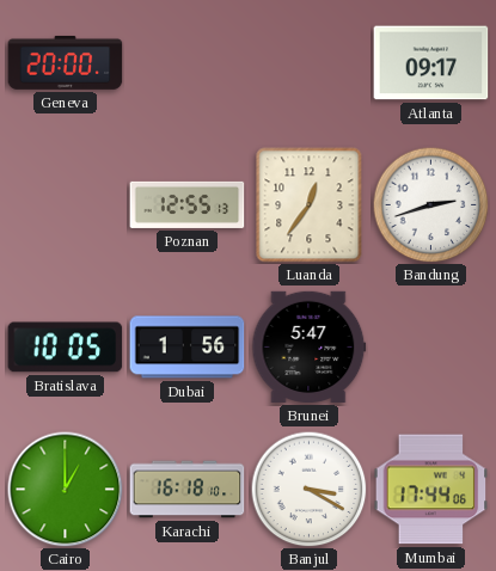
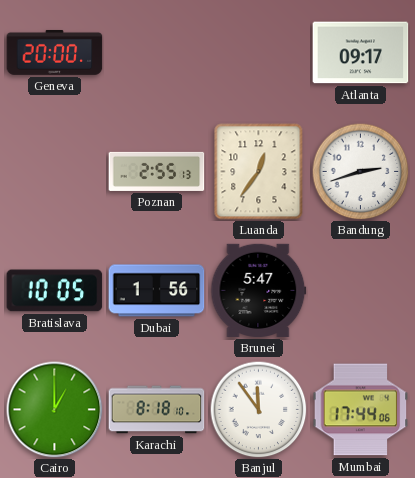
Poznan: 12:55 -> 2:55
Karachi: 16:18 -> 8:18
Banjul: 3:20 -> 11:54
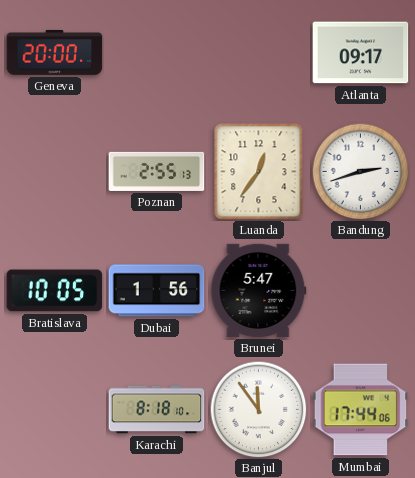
Cairo: 1:00 -> none
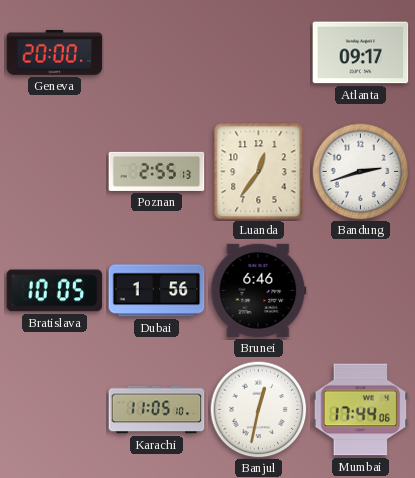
Brunei: 5:47 -> 6:46
Karachi: 8:18 -> 11:05
Banjul: 11:54 -> 12:32
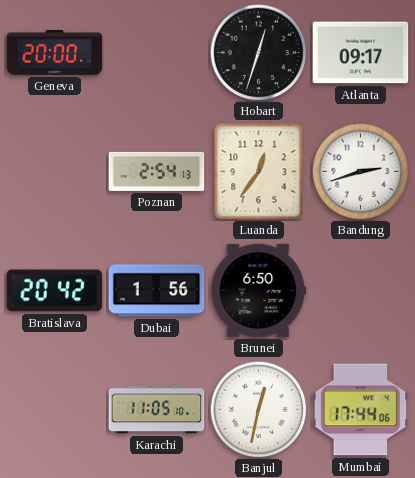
Hobart: none -> 12:33
Poznan: 2:55 -> 2:54
Bratislava: 10:05 -> 20:42
Brunei: 6:46 -> 6:50
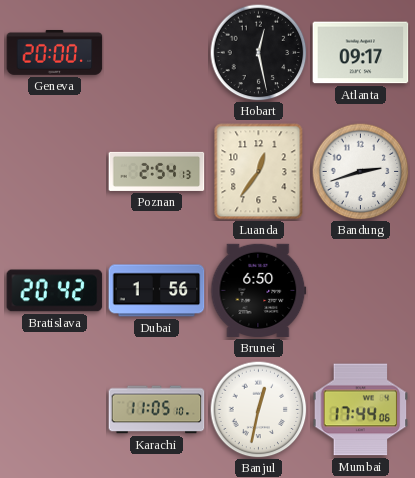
Hobart: 12:33 -> 12:28
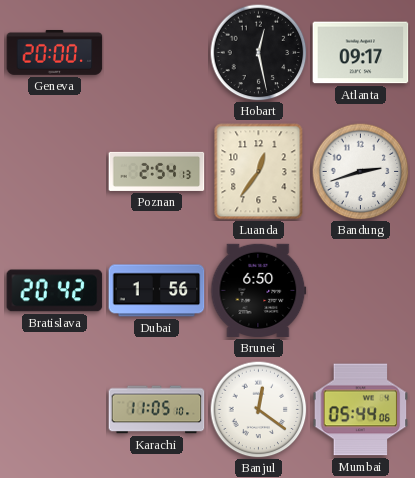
Banjul: 12:32 -> 12:21
Mumbai: 17:44 -> 05:44
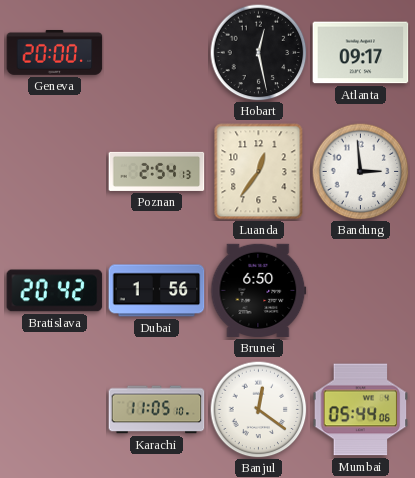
Bandung: 2:42 -> 2:59
